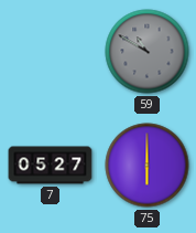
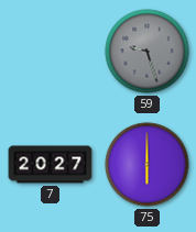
59: 10:50 -> 9:27
7: 05:27 -> 20:27
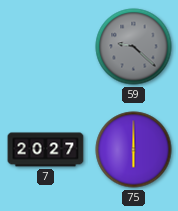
59: 9:27 -> 9:22
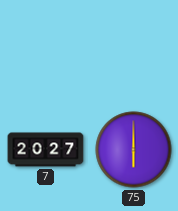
59: 9:22 -> none
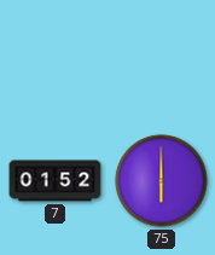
7: 20:27 -> 01:52
